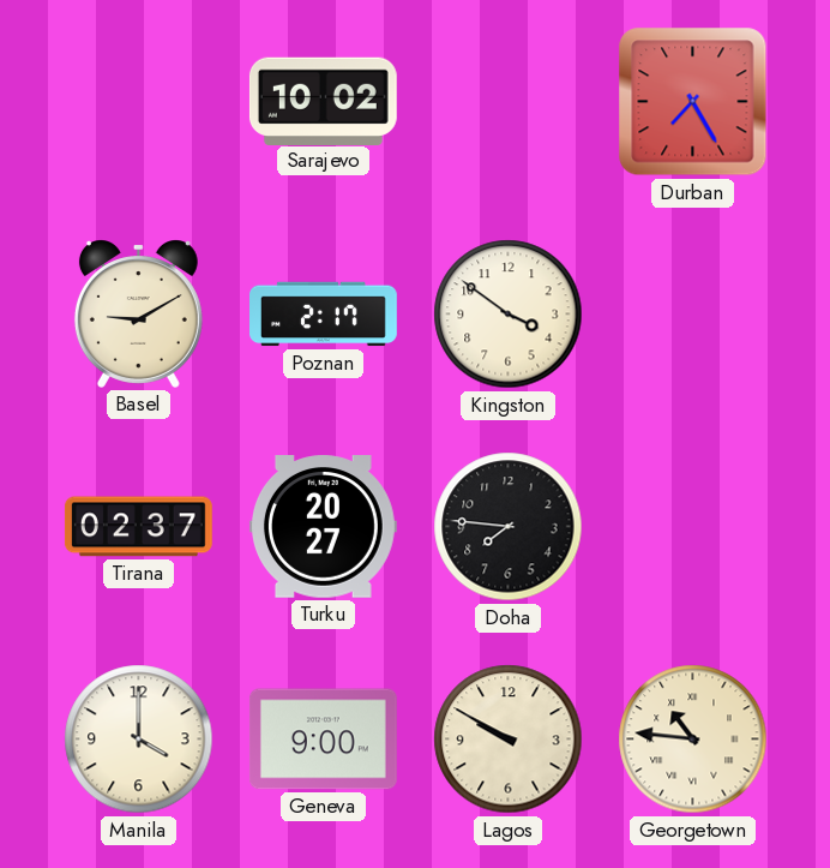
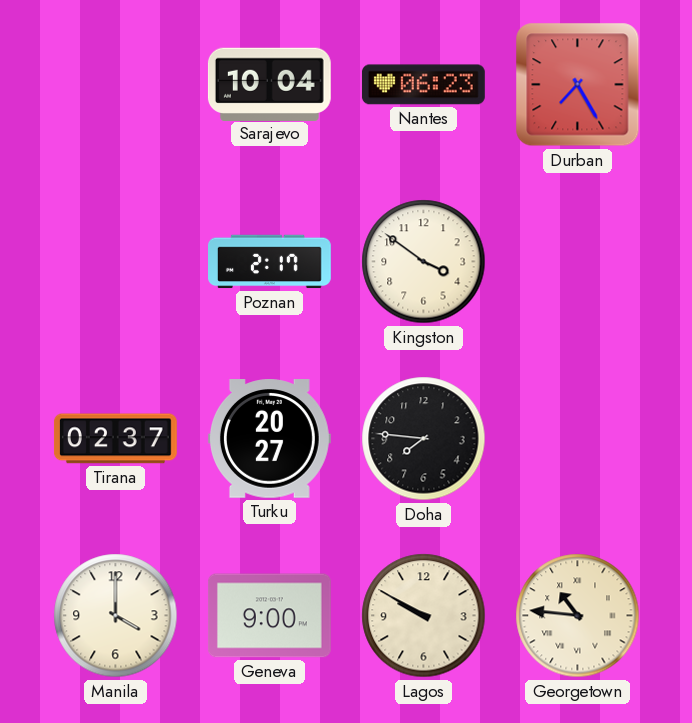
Sarajevo: 10:02 -> 10:04
Nantes: none -> 06:23
Basel: 9:10 -> none
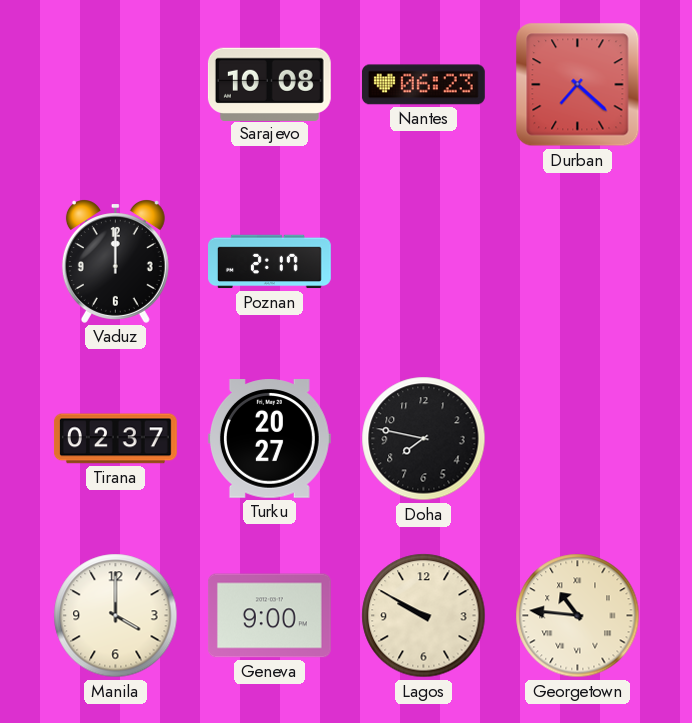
Sarajevo: 10:04 -> 10:08
Durban: 7:25 -> 7:22
Vaduz: none -> 12:00
Kingston: 3:51 -> none
Doha: 7:46 -> 7:47
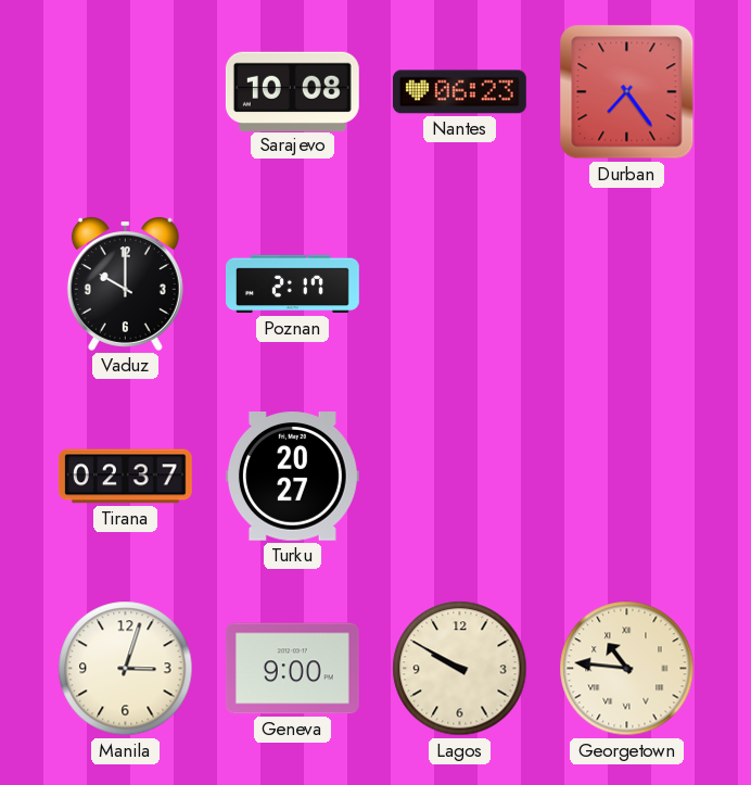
Durban: 7:22 -> 7:24
Vaduz: 12:00 -> 10:00
Doha: 7:47 -> none
Manila: 4:00 -> 3:03
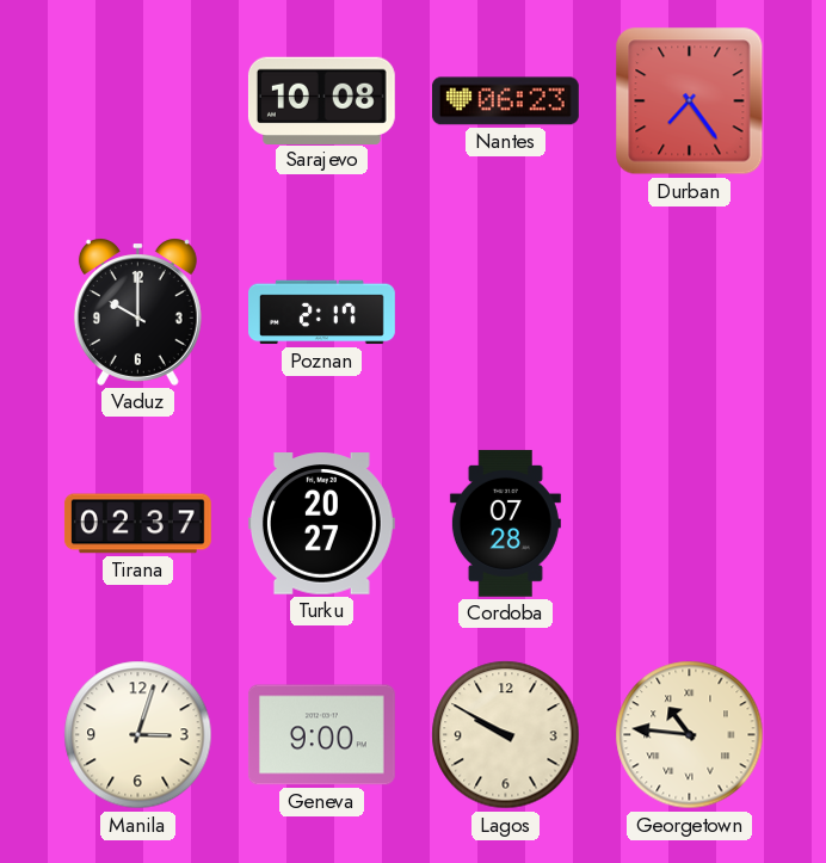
Cordoba: none -> 07:28
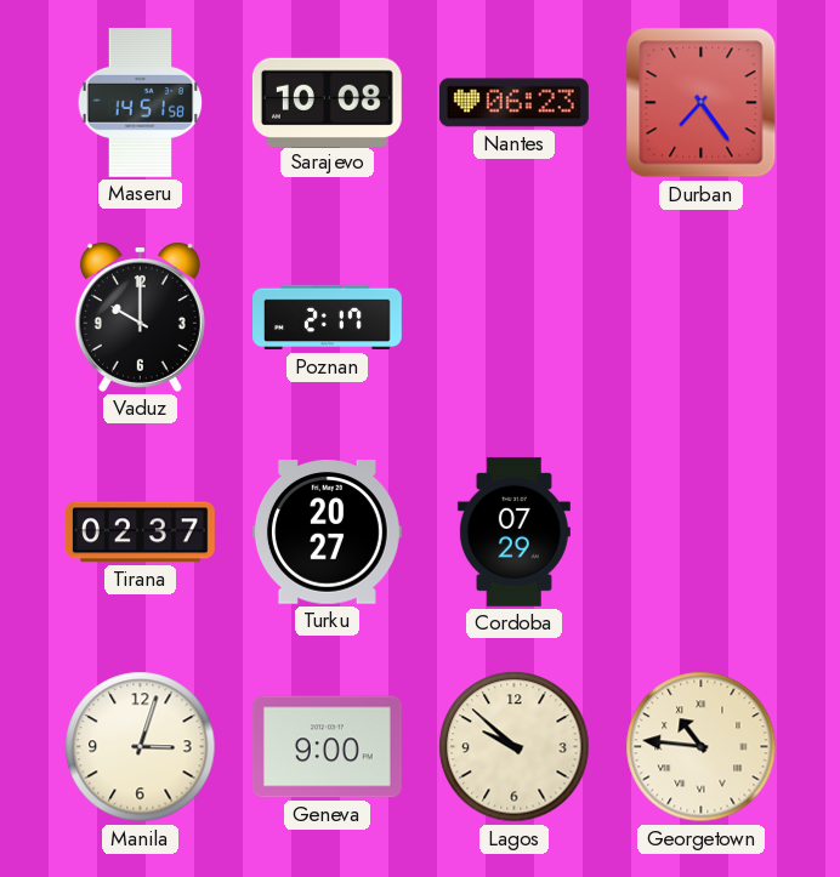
Maseru: none -> 14:51
Cordoba: 07:28 -> 07:29
Lagos: 9:50 -> 9:52
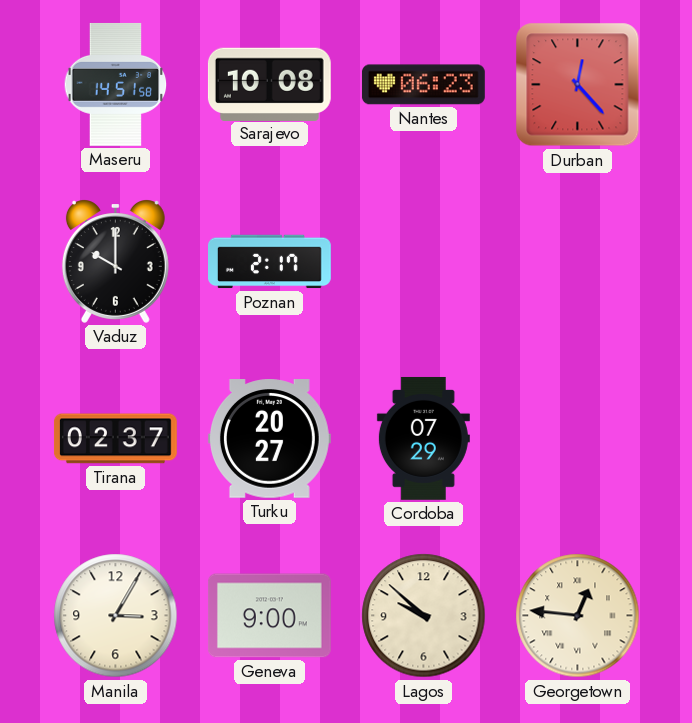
Durban: 7:24 -> 12:23
Manila: 3:03 -> 3:05
Georgetown: 10:46 -> 12:46
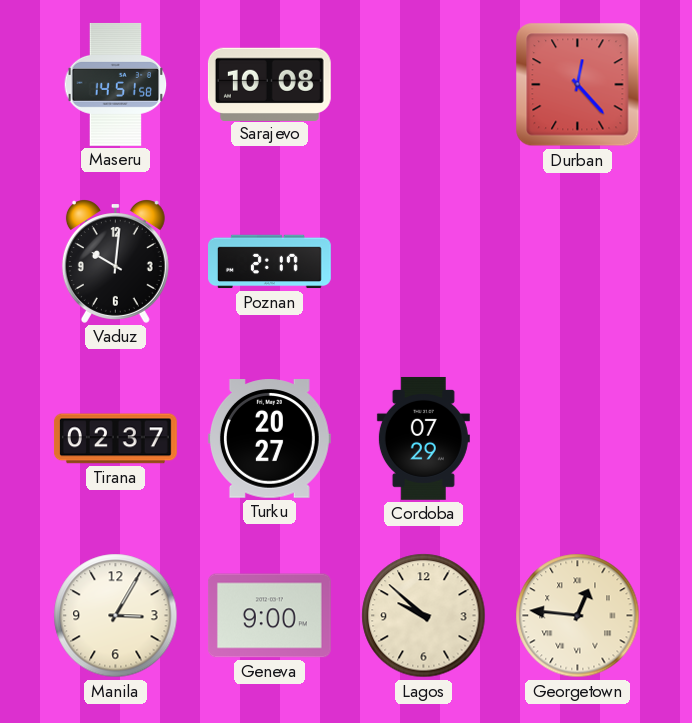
Nantes: 06:23 -> none
Vaduz: 10:00 -> 10:01
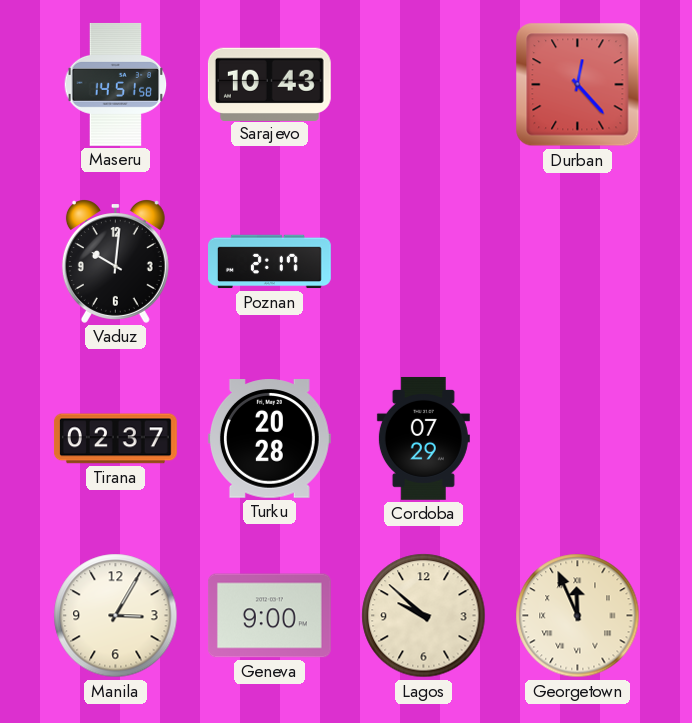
Sarajevo: 10:08 -> 10:43
Turku: 20:27 -> 20:28
Georgetown: 12:46 -> 11:56
